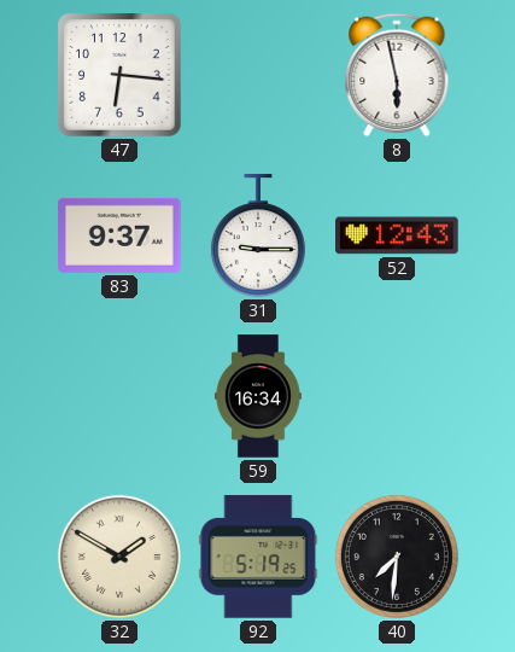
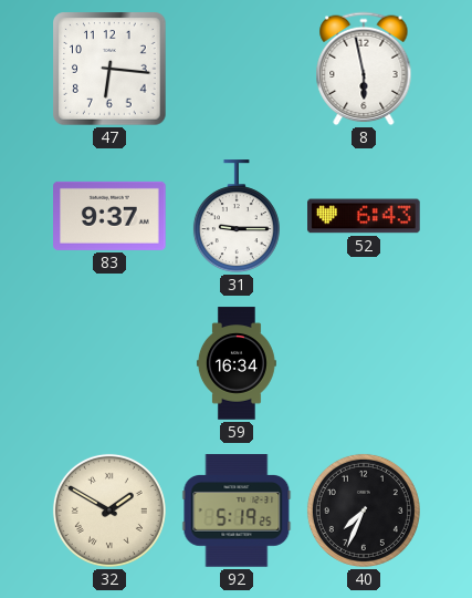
52: 12:43 -> 6:43
40: 7:31 -> 7:34
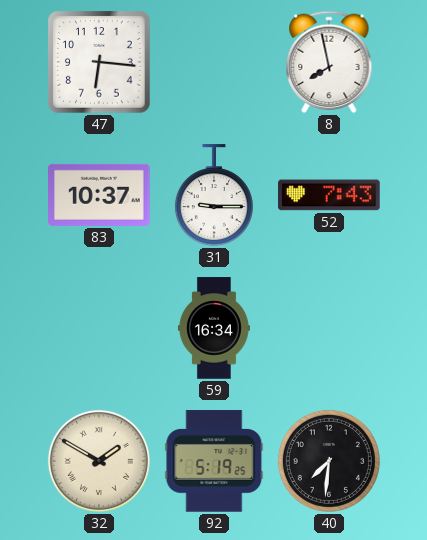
8: 5:58 -> 7:58
83: 9:37 -> 10:37
52: 6:43 -> 7:43
40: 7:34 -> 7:31
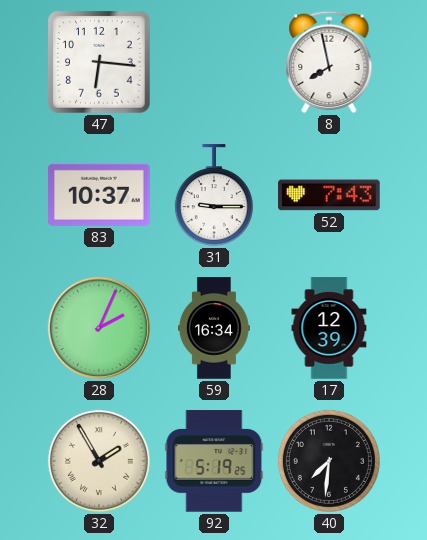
28: none -> 2:04
17: none -> 12:39
32: 1:50 -> 1:55
